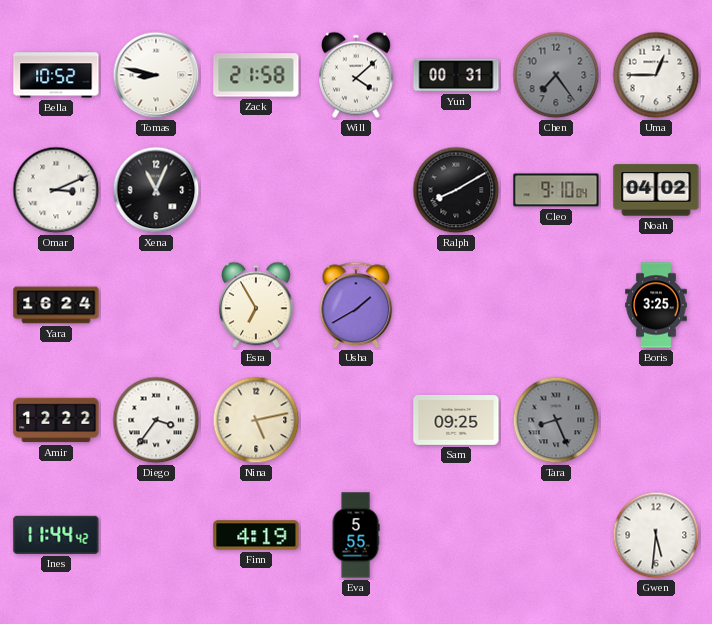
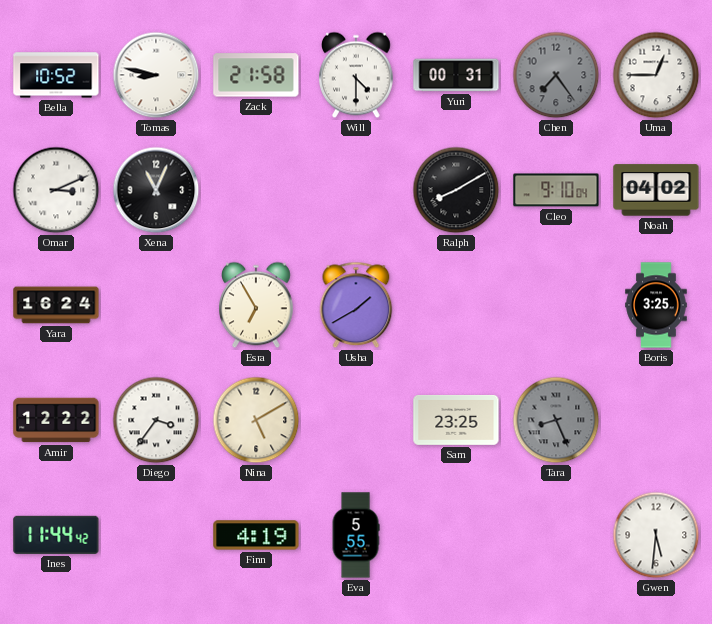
Will: 4:08 -> 4:30
Nina: 5:13 -> 5:10
Sam: 09:25 -> 23:25
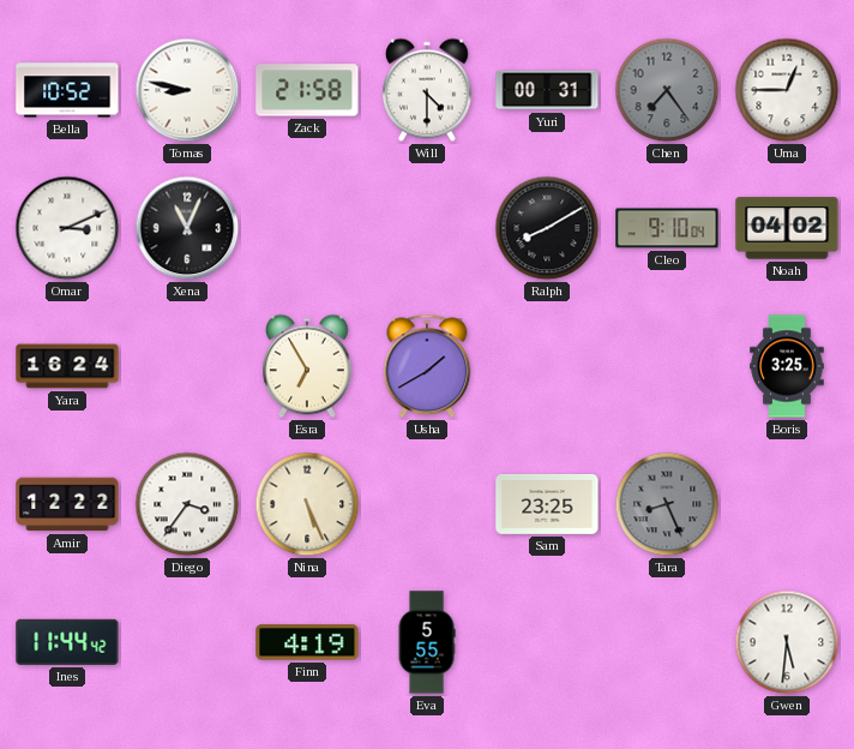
Nina: 5:10 -> 5:26
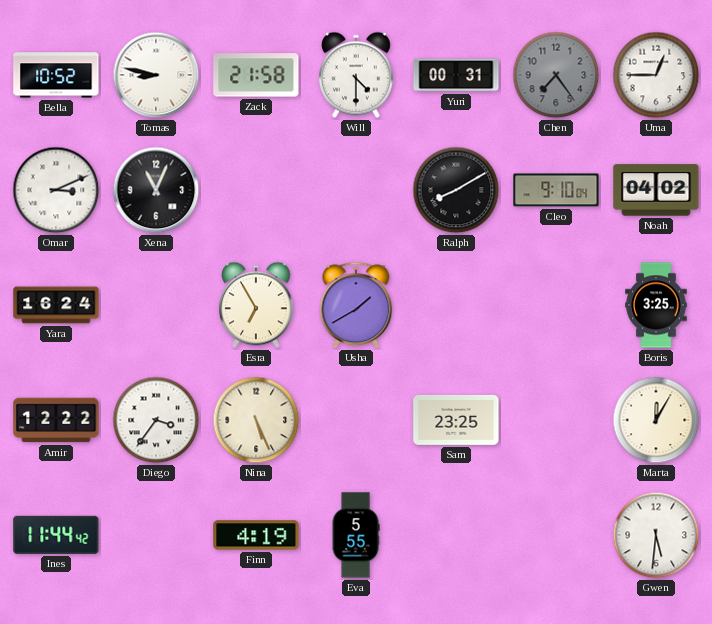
Tara: 8:26 -> none
Marta: none -> 12:05
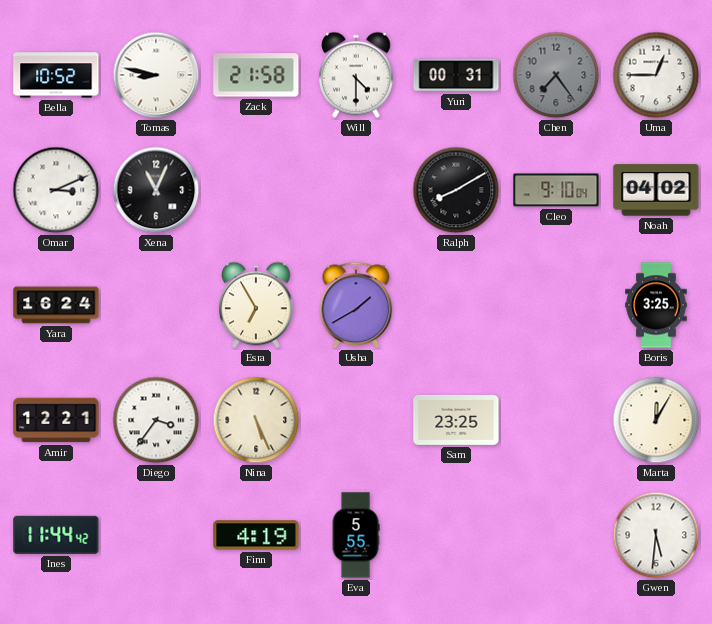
Amir: 12:22 -> 12:21
